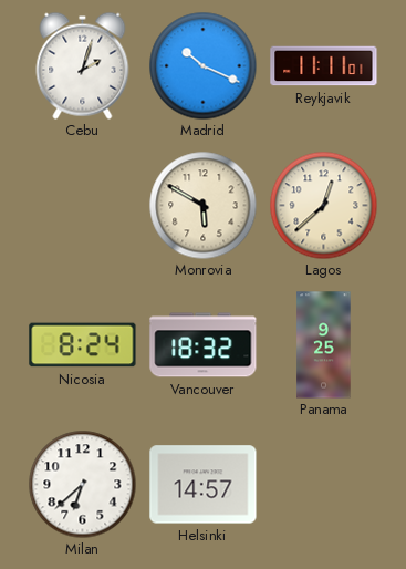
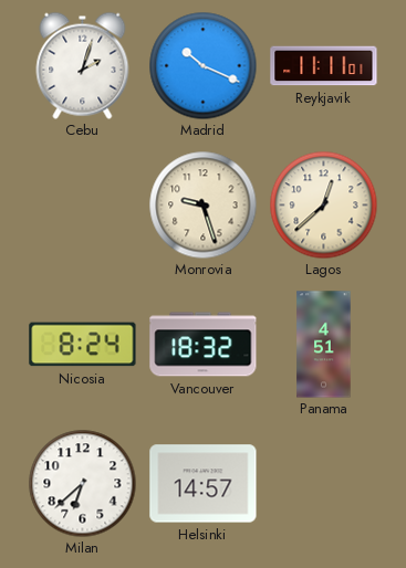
Monrovia: 5:50 -> 9:27
Panama: 9:25 -> 4:51
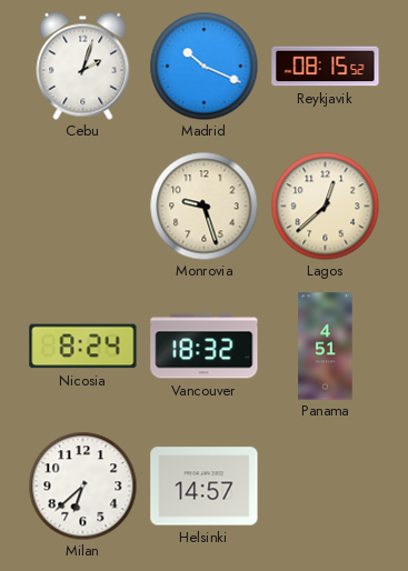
Reykjavik: 11:11 -> 08:15
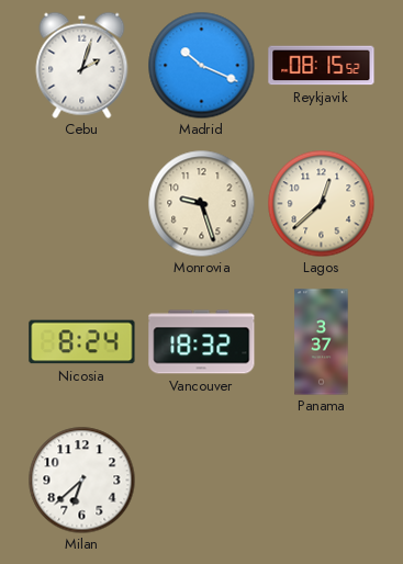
Panama: 4:51 -> 3:37
Helsinki: 14:57 -> none
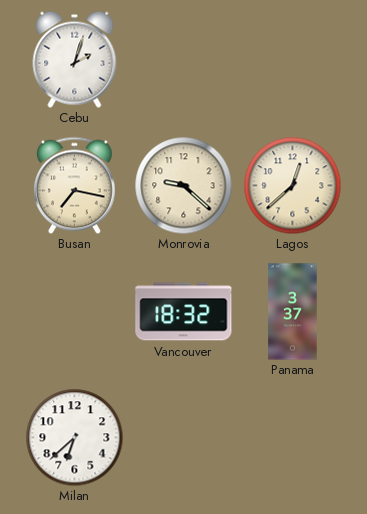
Madrid: 10:19 -> none
Reykjavik: 08:15 -> none
Busan: none -> 7:17
Monrovia: 9:27 -> 9:22
Nicosia: 8:24 -> none
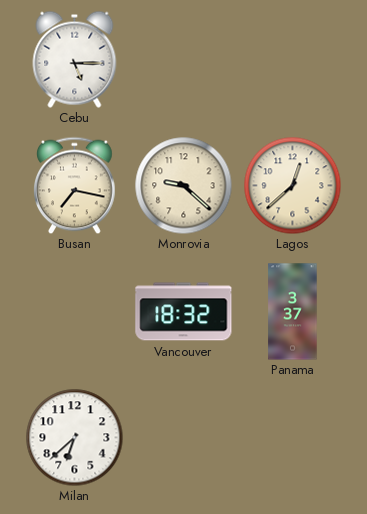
Cebu: 2:03 -> 5:15
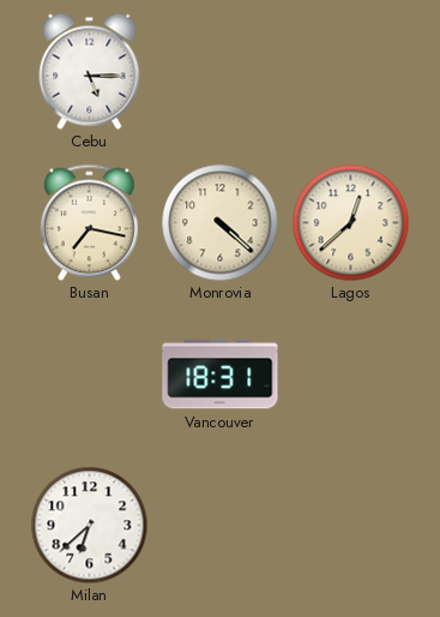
Monrovia: 9:22 -> 4:22
Vancouver: 18:32 -> 18:31
Panama: 3:37 -> none
